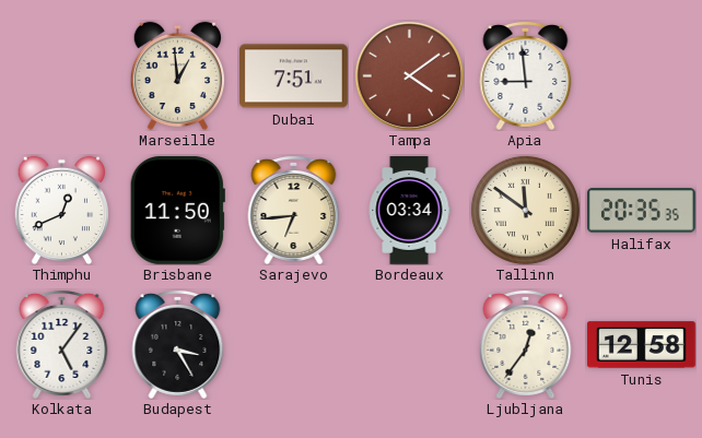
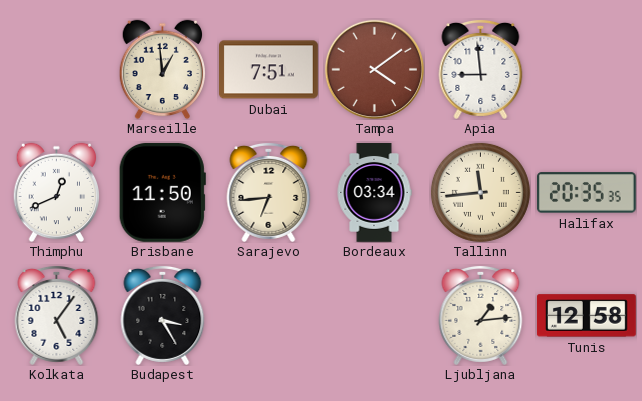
Tallinn: 11:51 -> 11:44
Ljubljana: 12:36 -> 1:14
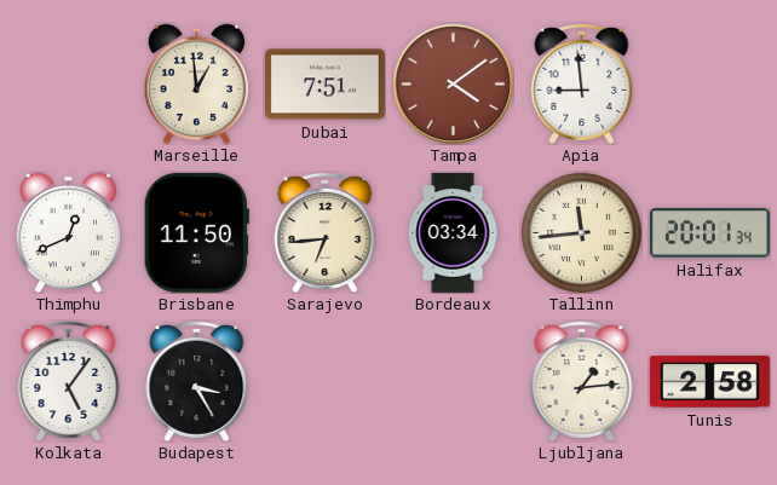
Halifax: 20:35 -> 20:01
Tunis: 12:58 -> 2:58
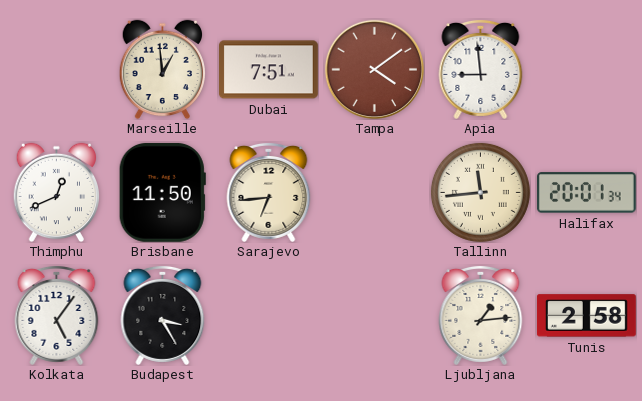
Bordeaux: 03:34 -> none
